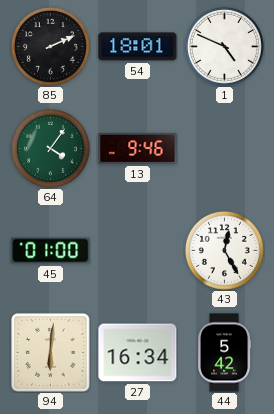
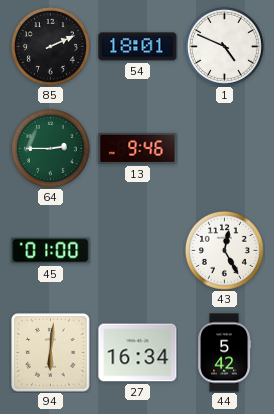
64: 4:06 -> 2:45
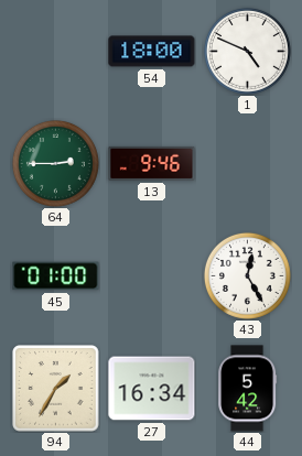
85: 2:11 -> none
54: 18:01 -> 18:00
94: 6:01 -> 1:35
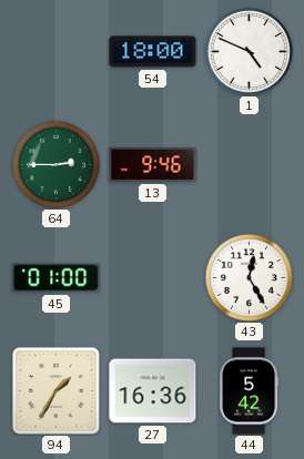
27: 16:34 -> 16:36
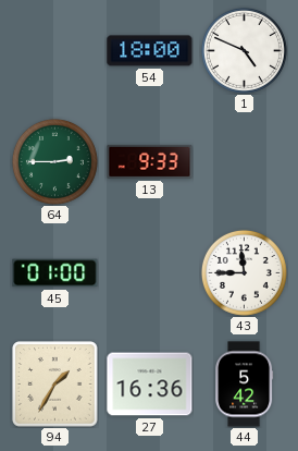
13: 9:46 -> 9:33
43: 12:25 -> 11:45
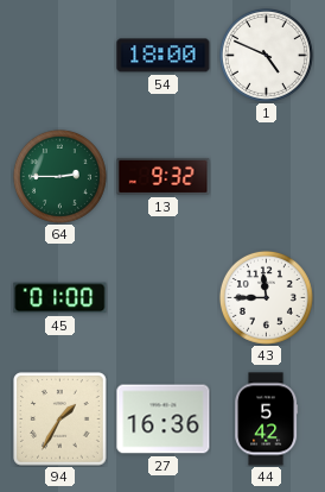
13: 9:33 -> 9:32
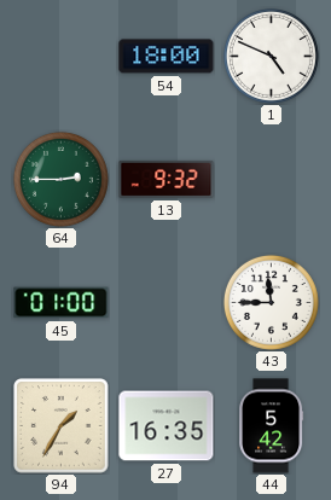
27: 16:36 -> 16:35
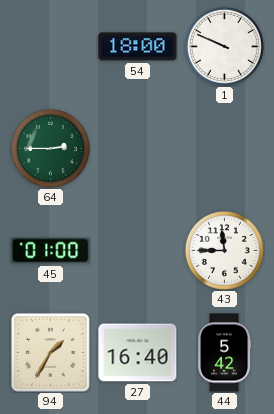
1: 4:49 -> 9:49
13: 9:32 -> none
27: 16:35 -> 16:40
